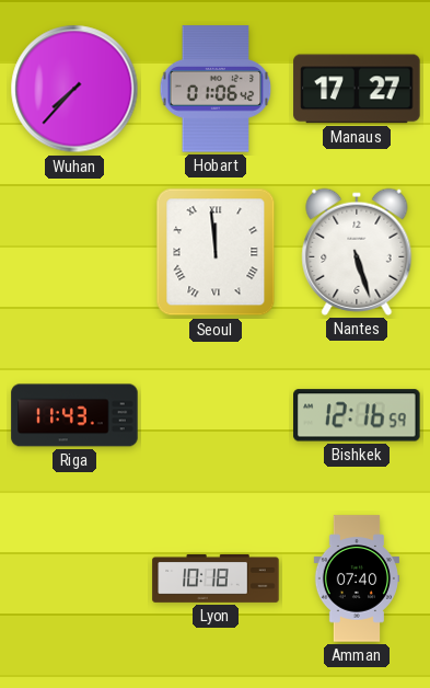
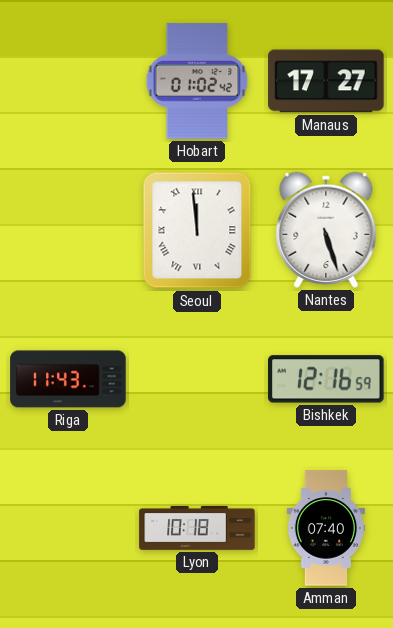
Wuhan: 7:37 -> none
Hobart: 01:06 -> 01:02
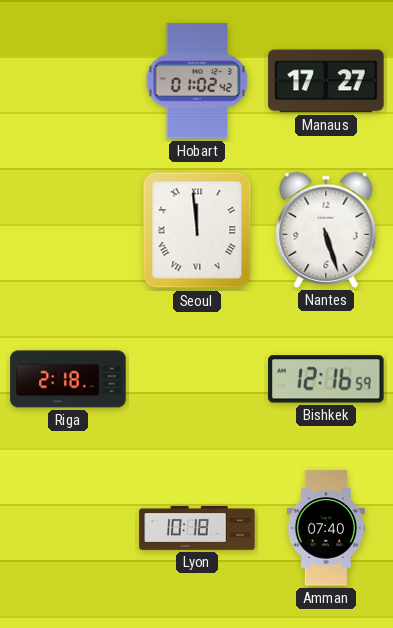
Riga: 11:43 -> 2:18
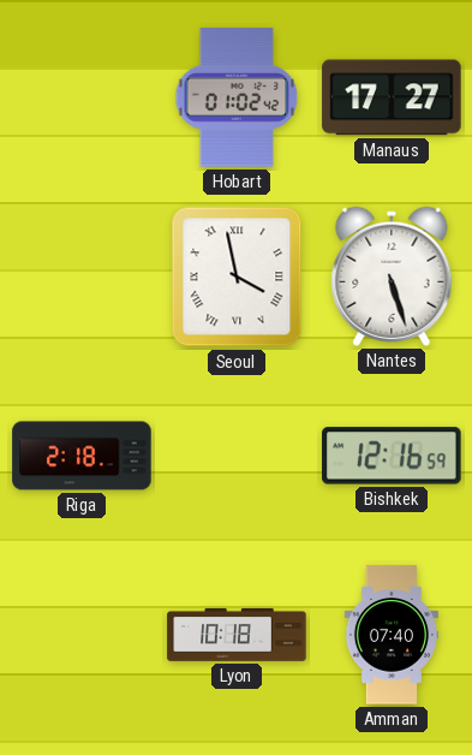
Seoul: 11:59 -> 3:58
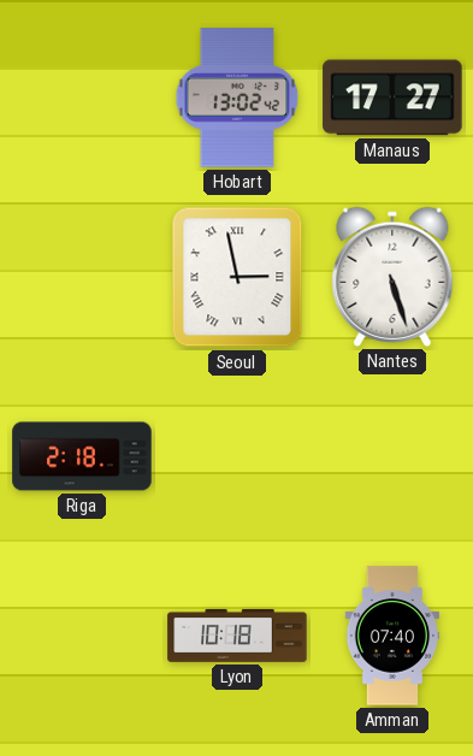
Hobart: 01:02 -> 13:02
Seoul: 3:58 -> 2:58
Bishkek: 12:16 -> none
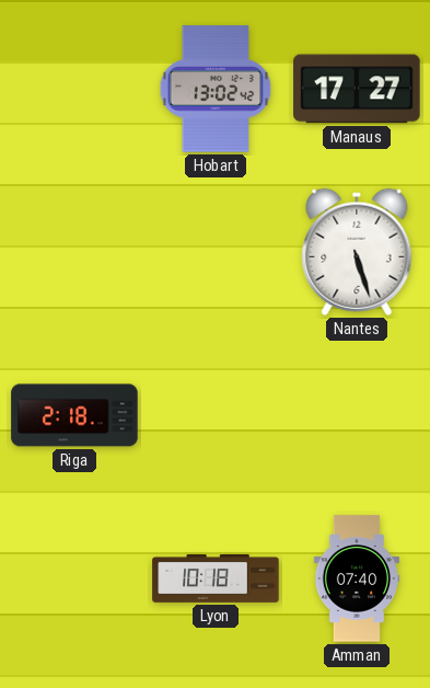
Seoul: 2:58 -> none
